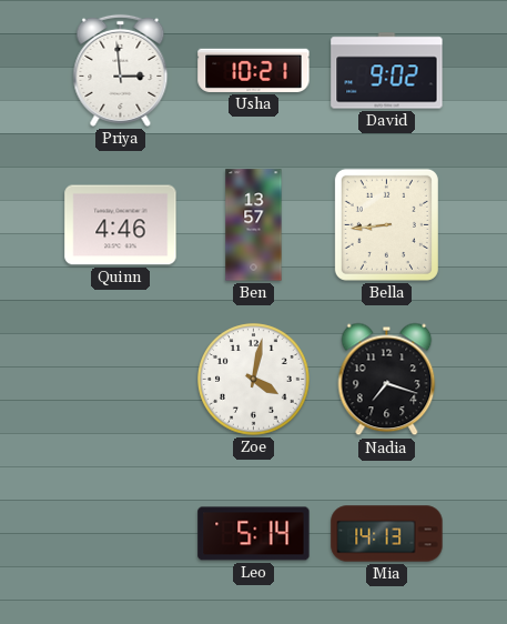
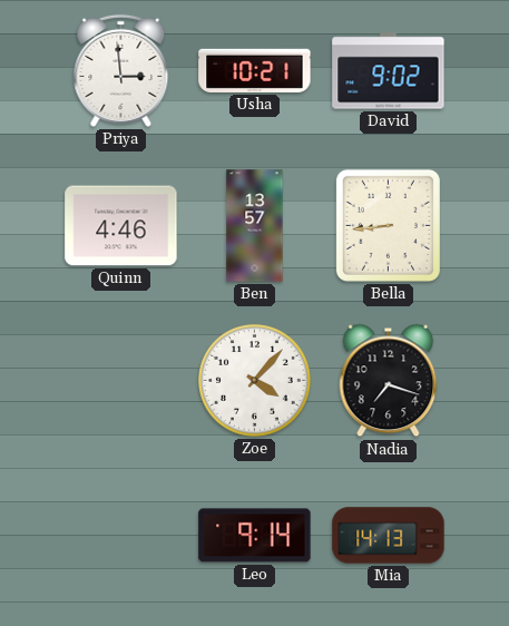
Zoe: 4:02 -> 4:07
Leo: 5:14 -> 9:14
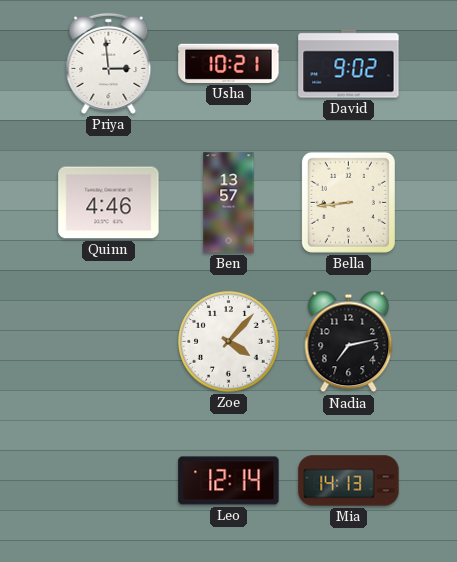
Nadia: 7:18 -> 7:13
Leo: 9:14 -> 12:14
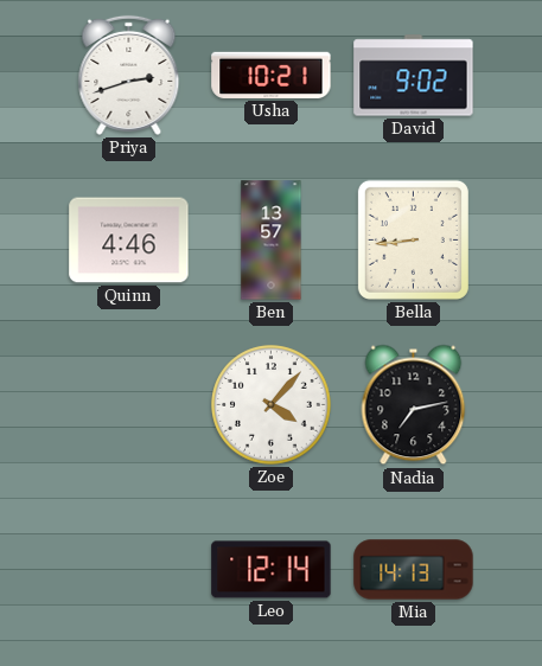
Priya: 2:59 -> 2:42
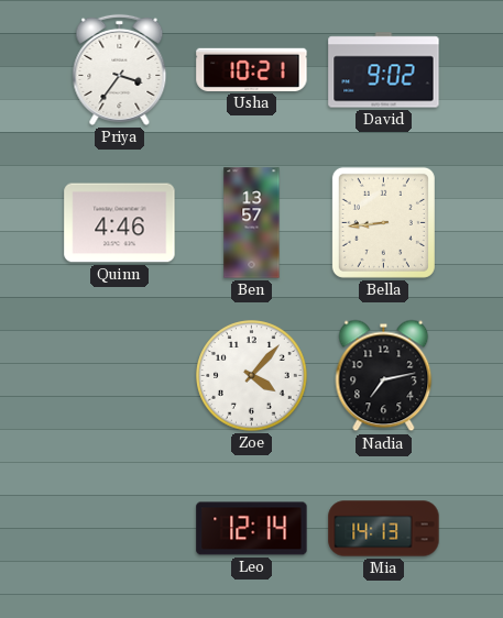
Priya: 2:42 -> 3:36
